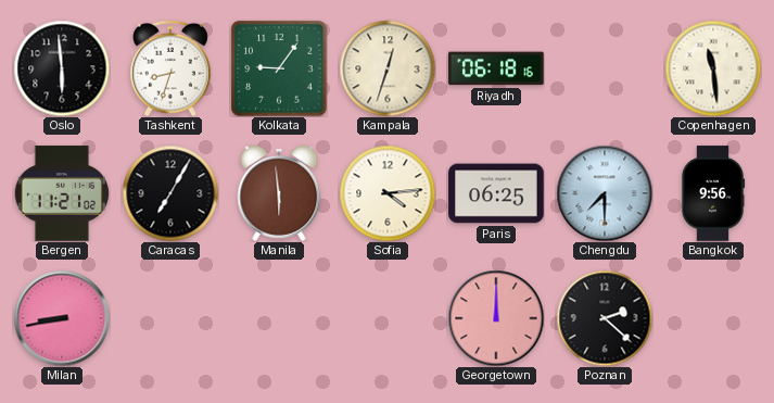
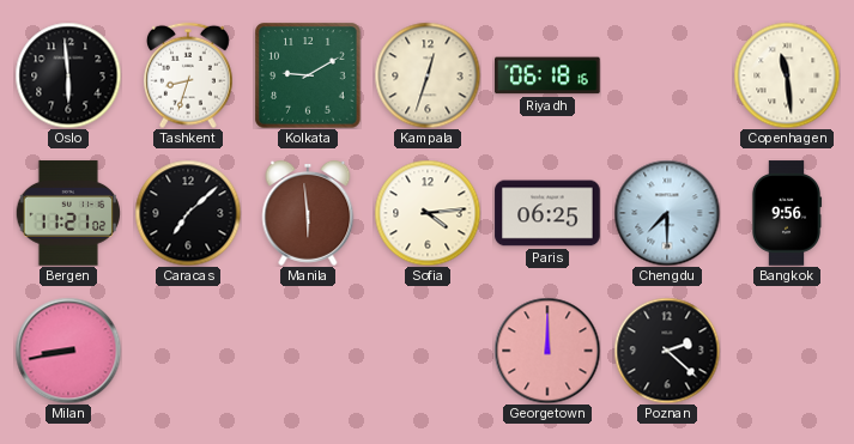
Kolkata: 9:06 -> 9:10
Caracas: 7:05 -> 7:08
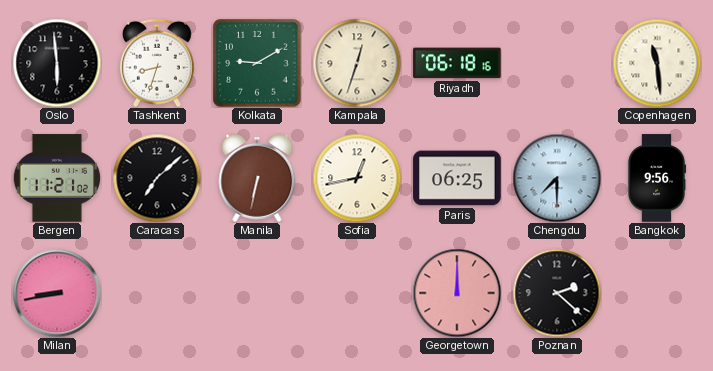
Manila: 5:59 -> 6:32
Sofia: 4:14 -> 12:43
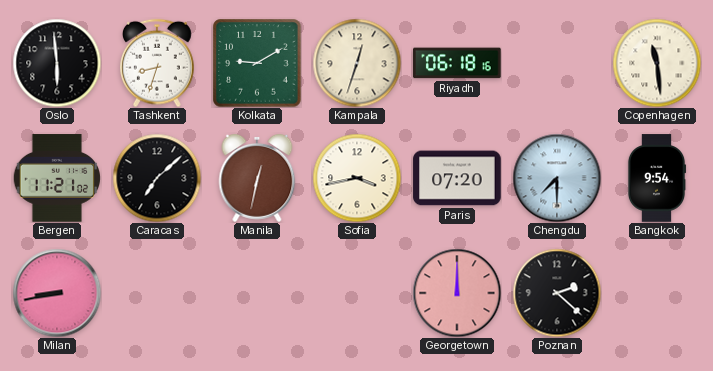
Manila: 6:32 -> 12:32
Sofia: 12:43 -> 3:43
Paris: 06:25 -> 07:20
Bangkok: 9:56 -> 9:54
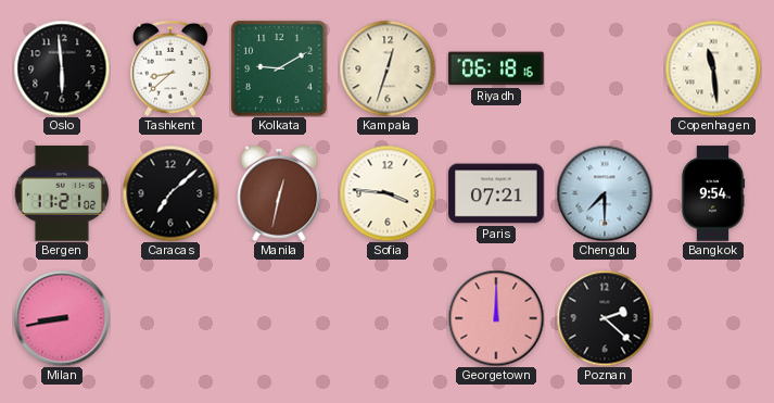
Tashkent: 8:33 -> 8:38
Sofia: 3:43 -> 3:46
Paris: 07:20 -> 07:21
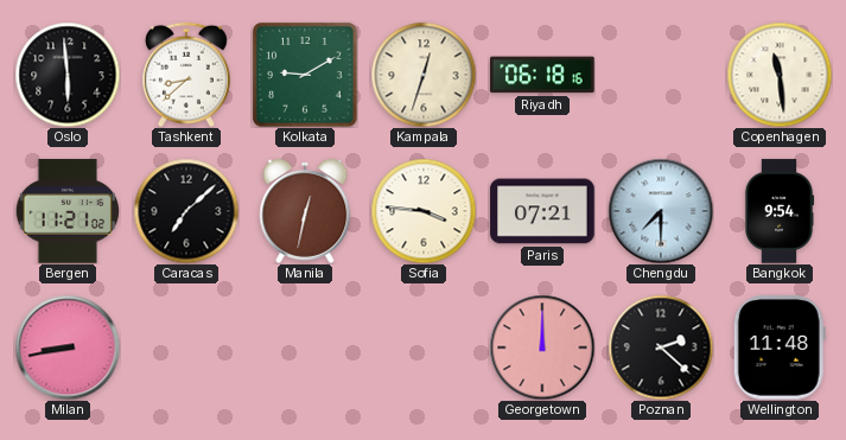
Wellington: none -> 11:48
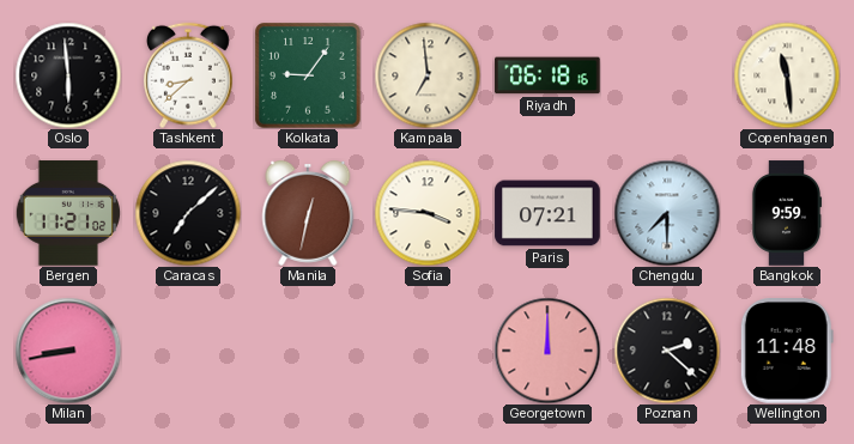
Kolkata: 9:10 -> 9:06
Kampala: 12:33 -> 6:59
Bangkok: 9:54 -> 9:59
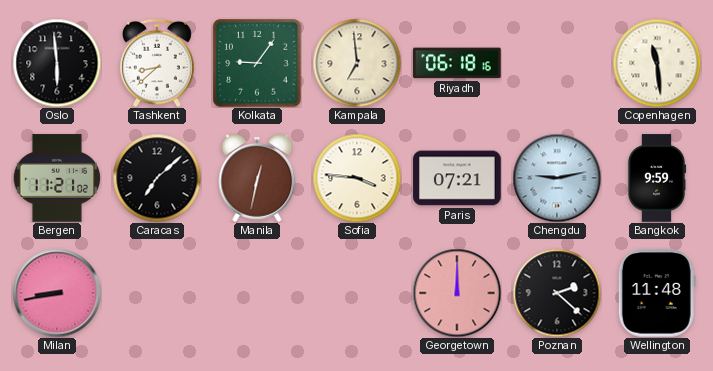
Chengdu: 7:30 -> 9:13
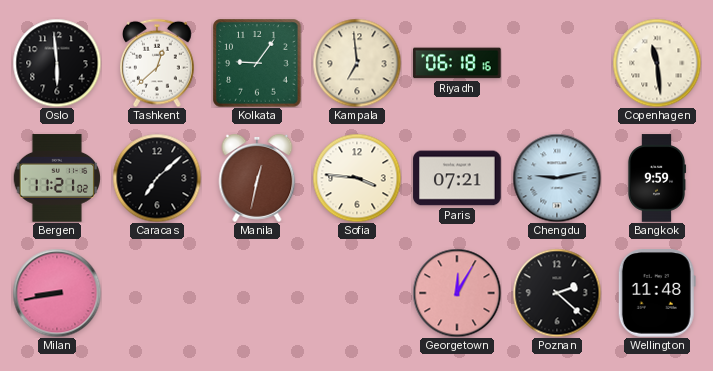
Tashkent: 8:38 -> 12:38
Georgetown: 12:00 -> 12:05
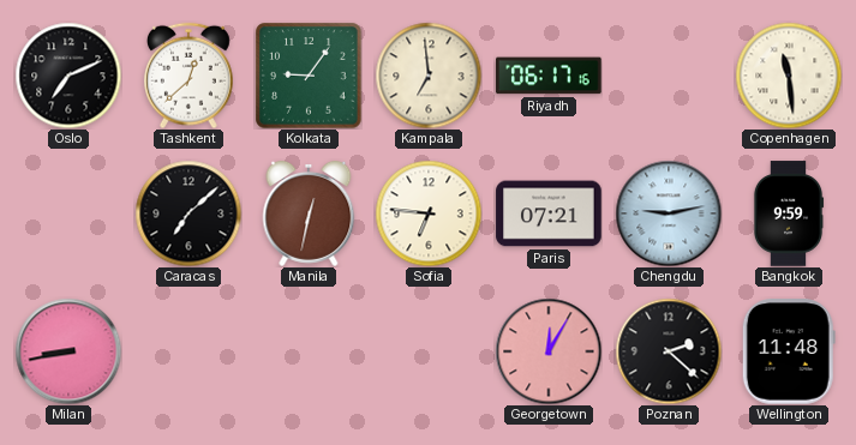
Oslo: 5:59 -> 7:11
Riyadh: 06:18 -> 06:17
Bergen: 11:21 -> none
Sofia: 3:46 -> 6:46
